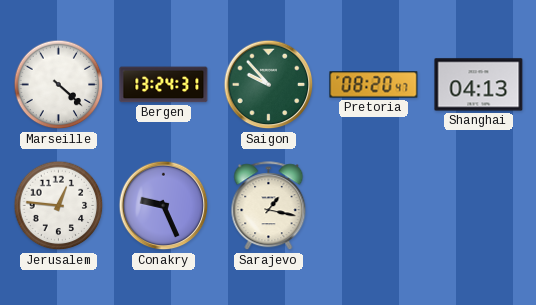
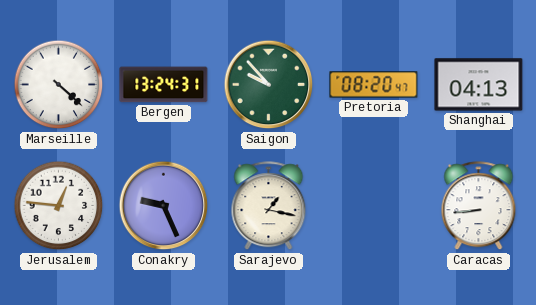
Caracas: none -> 8:44
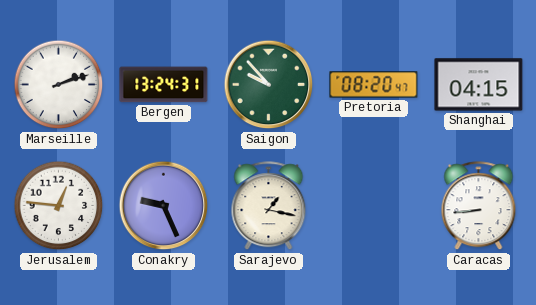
Marseille: 4:22 -> 2:12
Shanghai: 04:13 -> 04:15
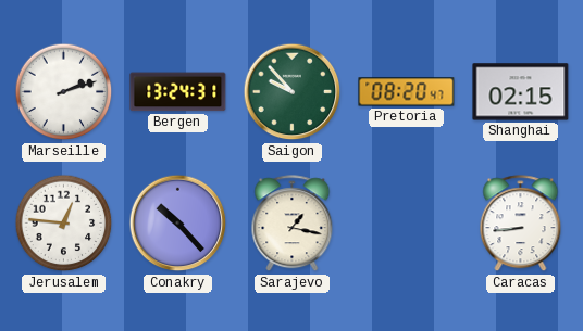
Shanghai: 04:15 -> 02:15
Conakry: 9:26 -> 10:23
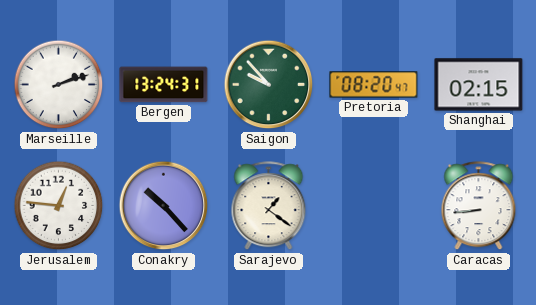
Sarajevo: 1:17 -> 1:21
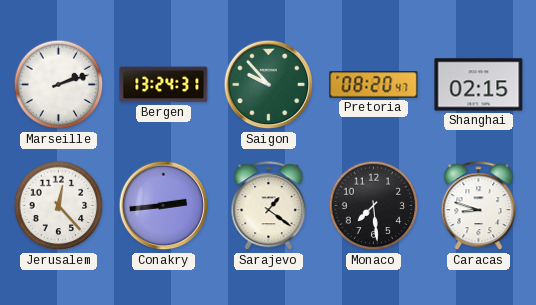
Jerusalem: 12:46 -> 12:23
Conakry: 10:23 -> 2:44
Monaco: none -> 7:29
Caracas: 8:44 -> 8:48
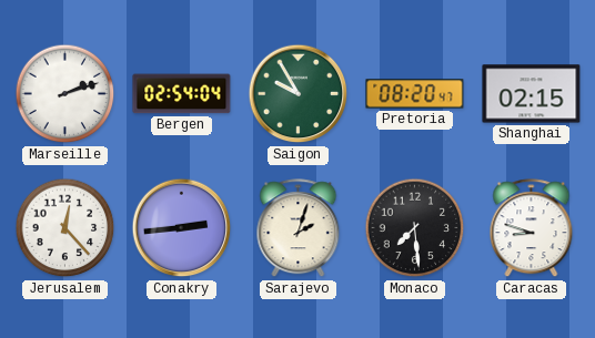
Bergen: 13:24 -> 02:54
Saigon: 9:53 -> 9:55
Sarajevo: 1:21 -> 2:03
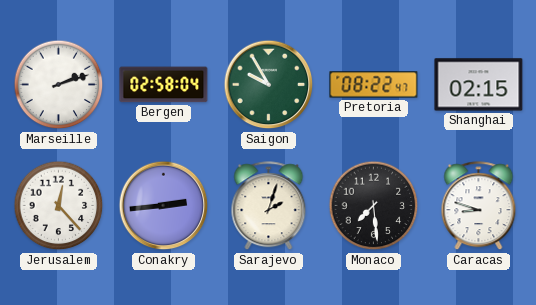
Bergen: 02:54 -> 02:58
Pretoria: 08:20 -> 08:22
